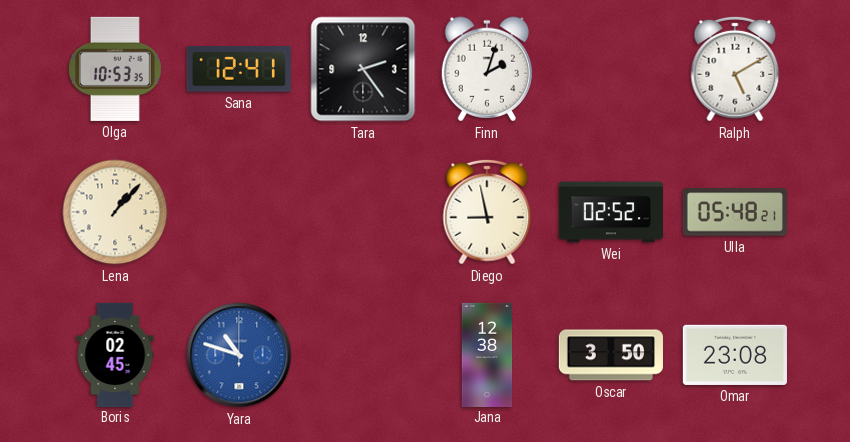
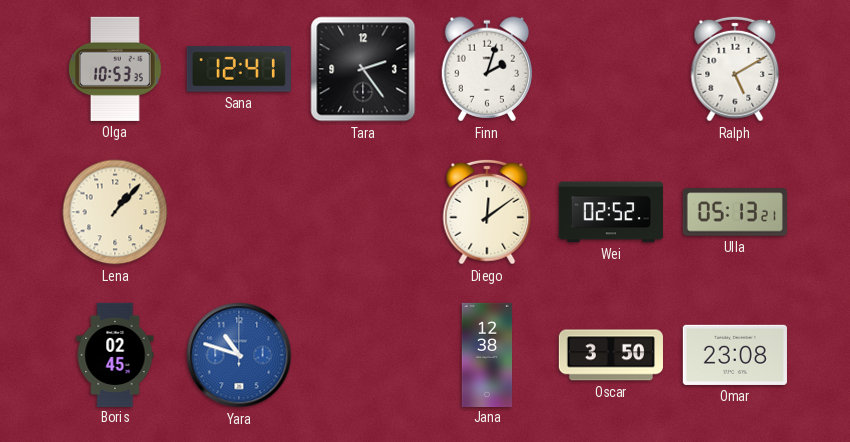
Diego: 8:58 -> 12:09
Ulla: 05:48 -> 05:13
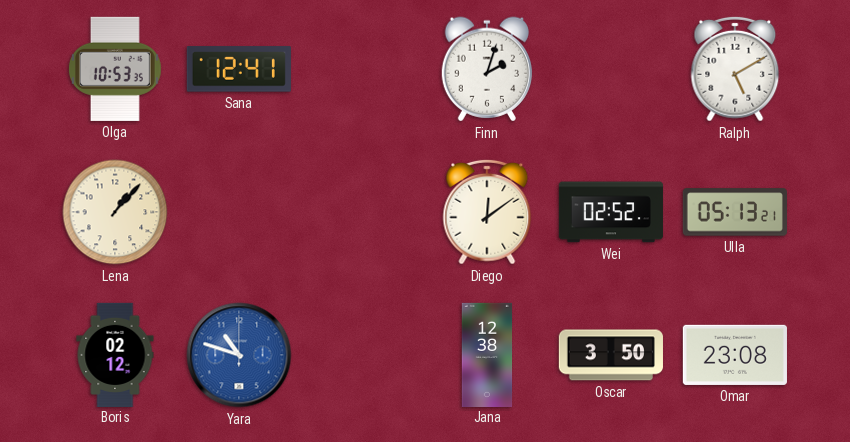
Tara: 2:24 -> none
Boris: 02:45 -> 02:12
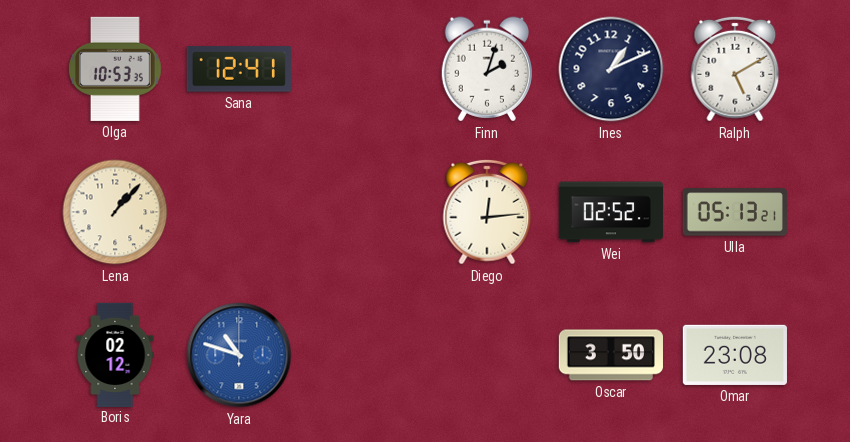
Ines: none -> 1:11
Diego: 12:09 -> 12:14
Jana: 12:38 -> none
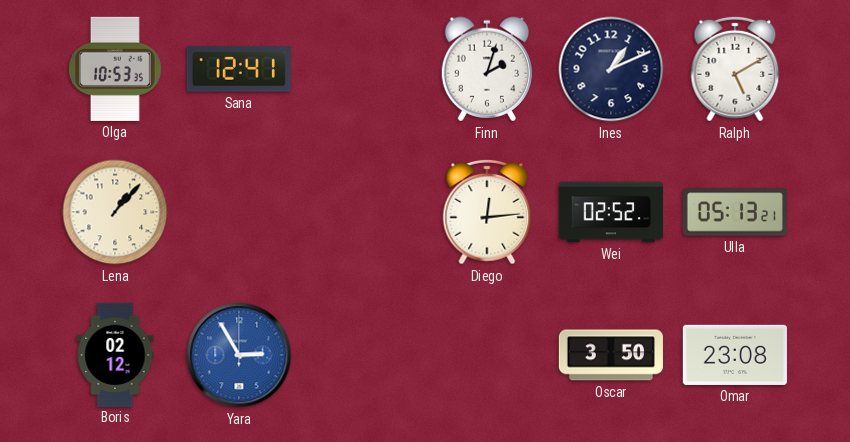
Yara: 10:48 -> 2:55
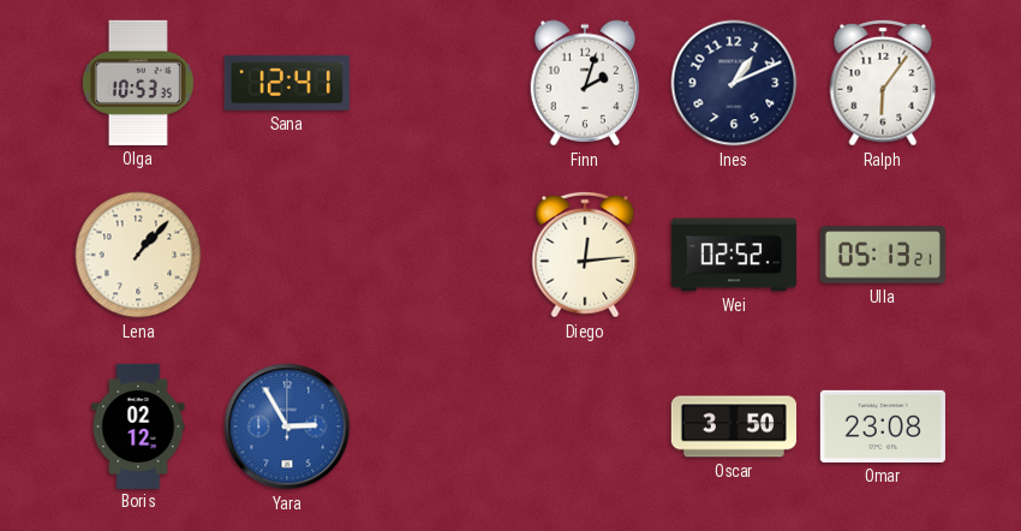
Ralph: 5:10 -> 6:06
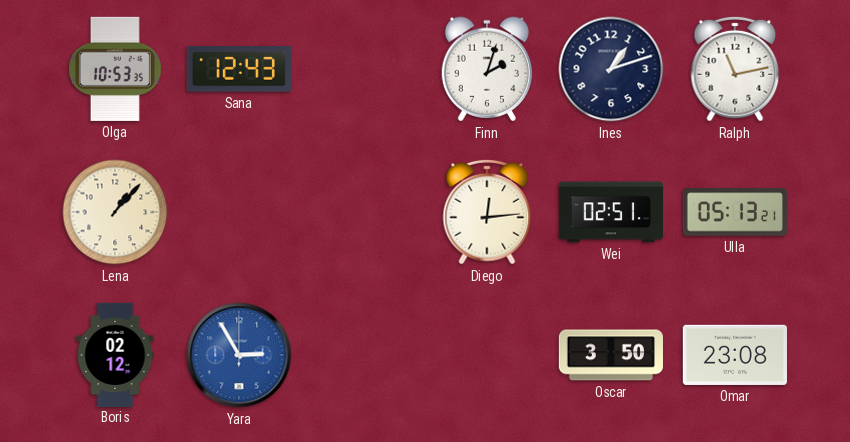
Sana: 12:41 -> 12:43
Ines: 1:11 -> 1:12
Ralph: 6:06 -> 11:13
Wei: 02:52 -> 02:51
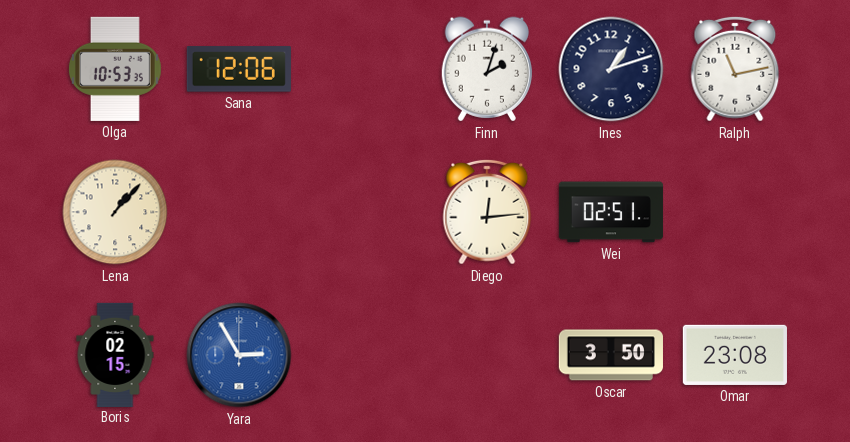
Sana: 12:43 -> 12:06
Ulla: 05:13 -> none
Boris: 02:12 -> 02:15
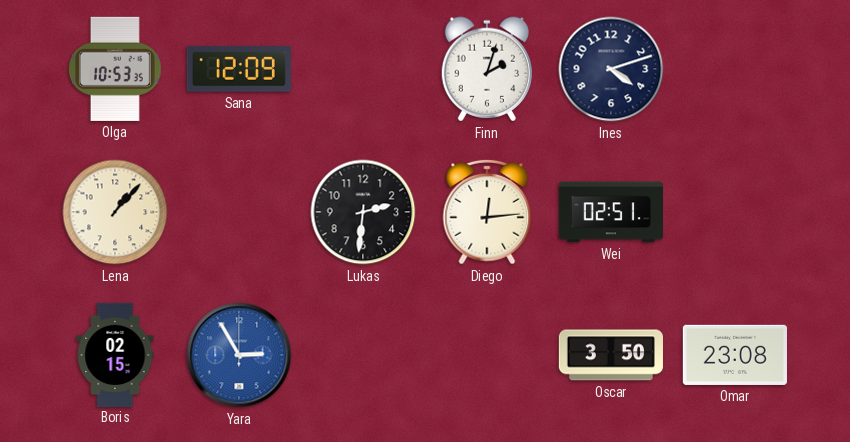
Sana: 12:06 -> 12:09
Ines: 1:12 -> 4:12
Ralph: 11:13 -> none
Lukas: none -> 2:31
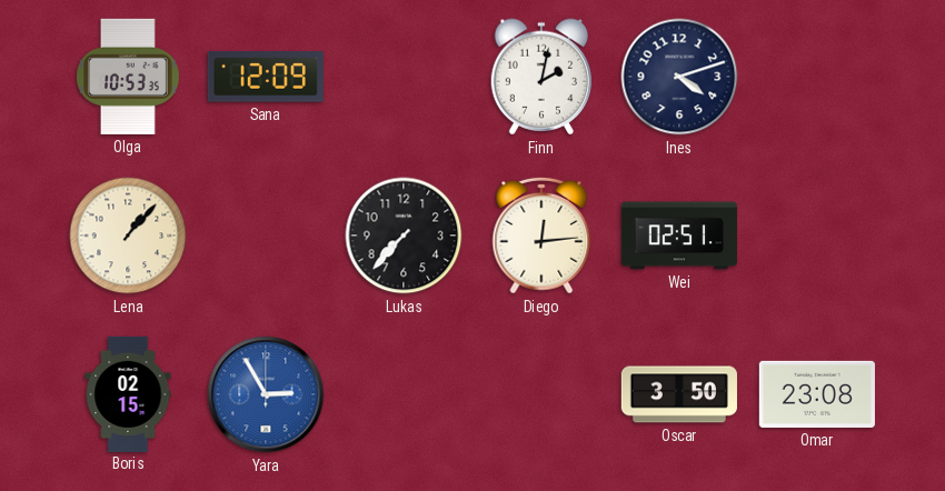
Finn: 2:03 -> 2:02
Lukas: 2:31 -> 7:37
